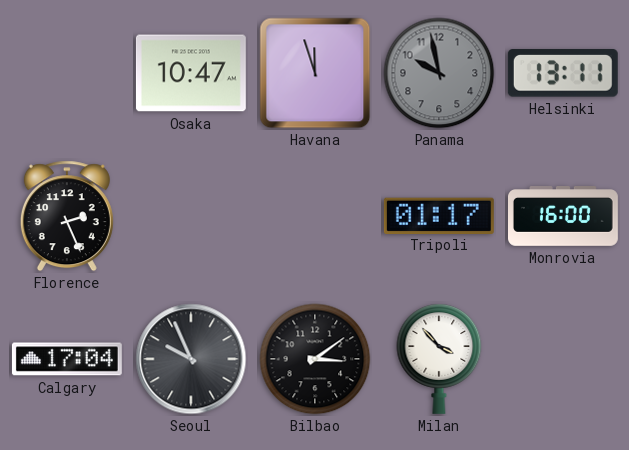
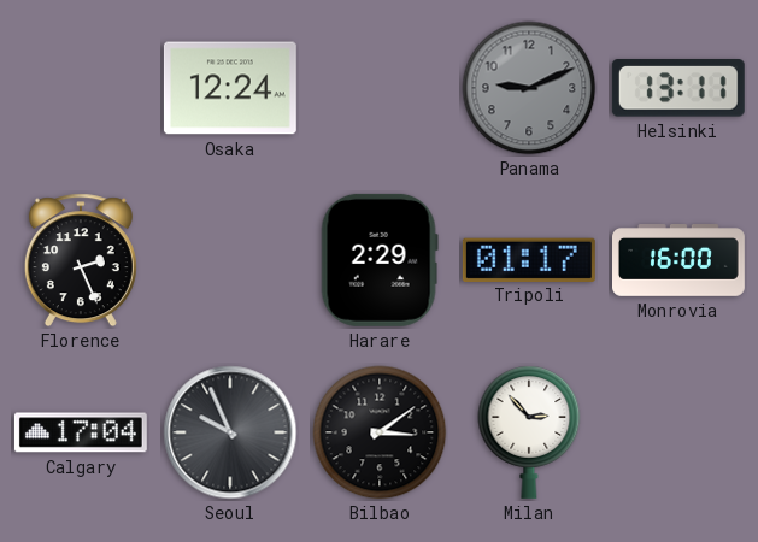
Osaka: 10:47 -> 12:24
Havana: 11:57 -> none
Panama: 9:58 -> 9:11
Harare: none -> 2:29
Milan: 3:53 -> 2:53
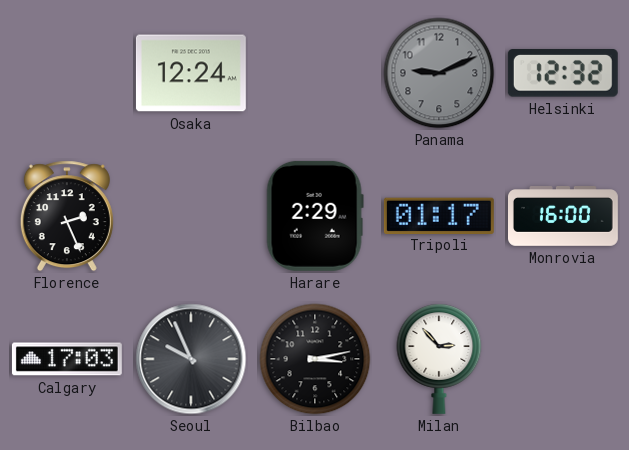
Helsinki: 13:11 -> 12:32
Calgary: 17:04 -> 17:03
Bilbao: 3:09 -> 3:13
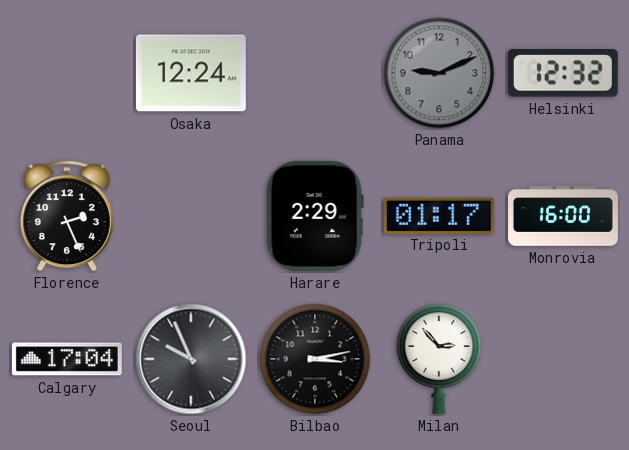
Calgary: 17:03 -> 17:04
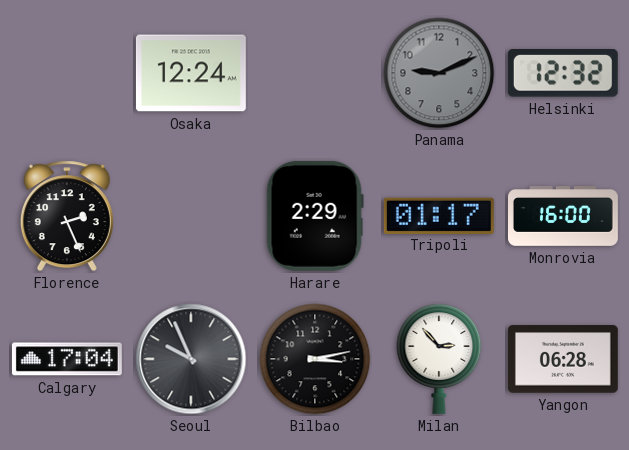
Yangon: none -> 06:28
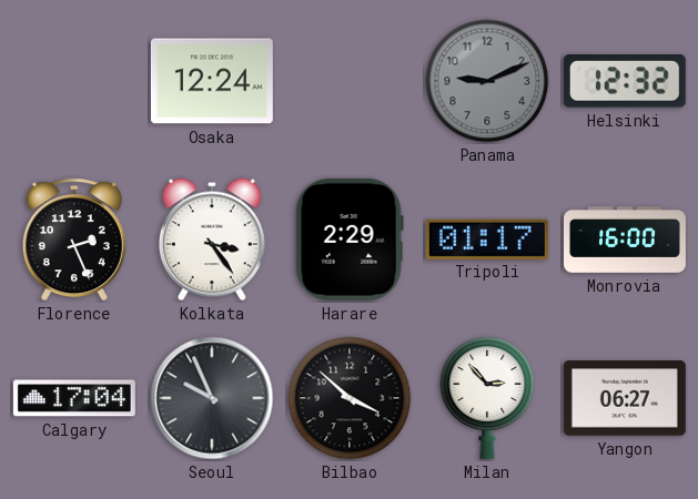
Kolkata: none -> 3:24
Bilbao: 3:13 -> 3:52
Yangon: 06:28 -> 06:27
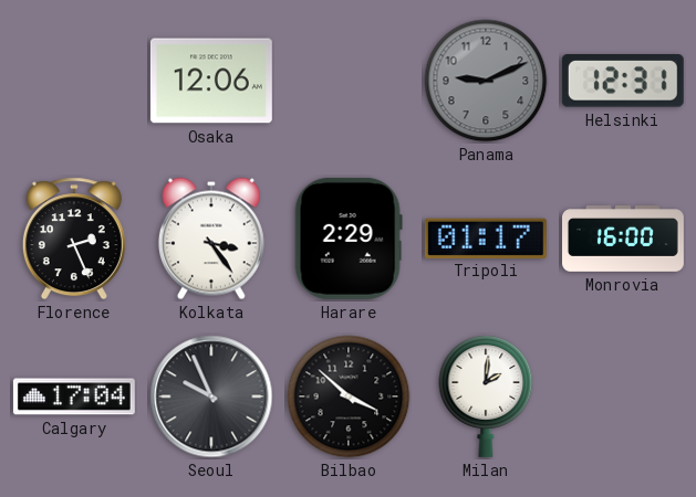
Osaka: 12:24 -> 12:06
Helsinki: 12:32 -> 12:31
Milan: 2:53 -> 2:01
Yangon: 06:27 -> none
